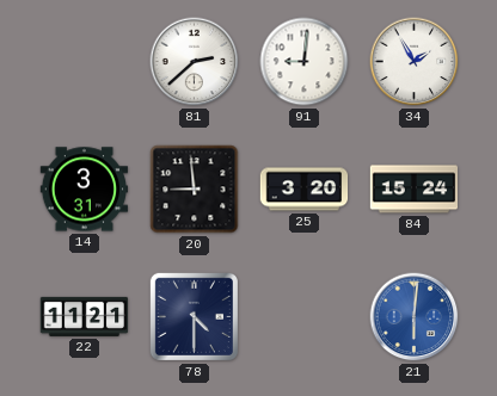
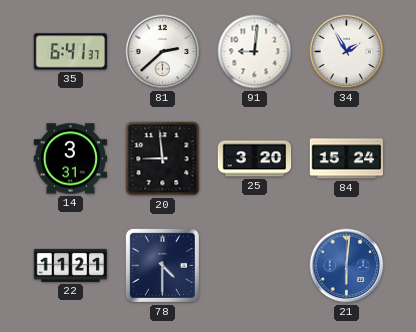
35: none -> 6:41
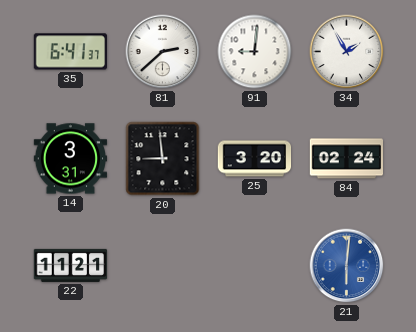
84: 15:24 -> 02:24
78: 4:30 -> none
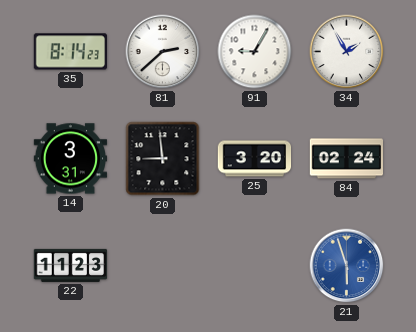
35: 6:41 -> 8:14
91: 9:01 -> 9:05
22: 11:21 -> 11:23
21: 6:01 -> 5:57
